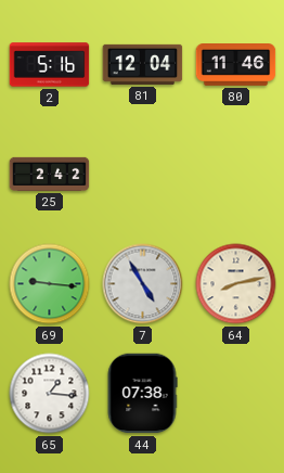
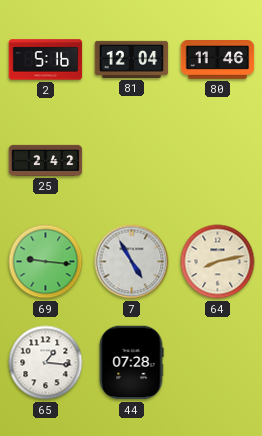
44: 07:38 -> 07:28
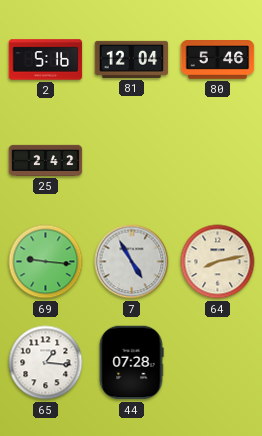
80: 11:46 -> 5:46
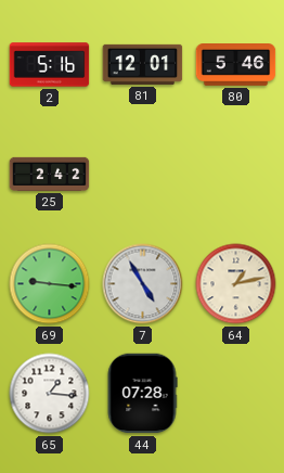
81: 12:04 -> 12:01
64: 8:13 -> 1:13
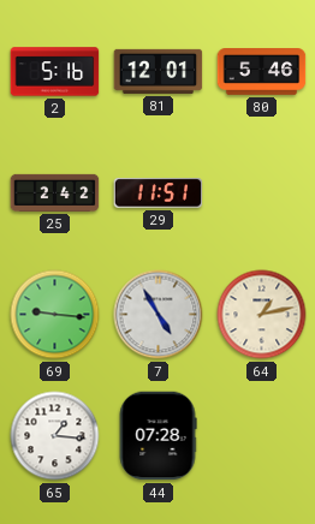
29: none -> 11:51
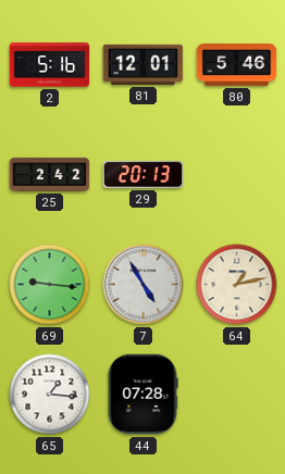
29: 11:51 -> 20:13
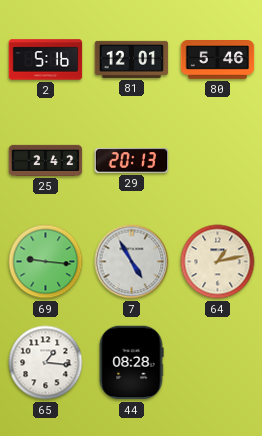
44: 07:28 -> 08:28
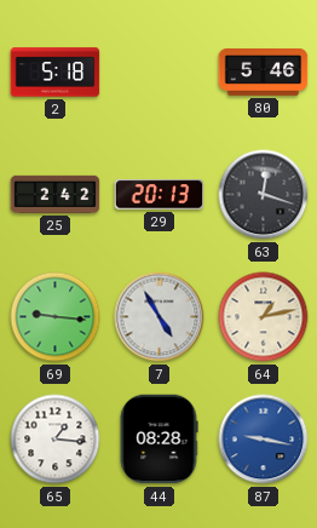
2: 5:16 -> 5:18
81: 12:01 -> none
63: none -> 12:18
87: none -> 9:17
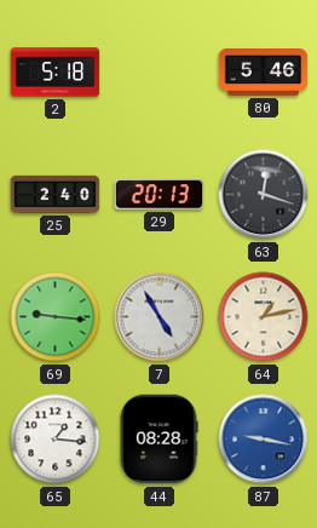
25: 2:42 -> 2:40
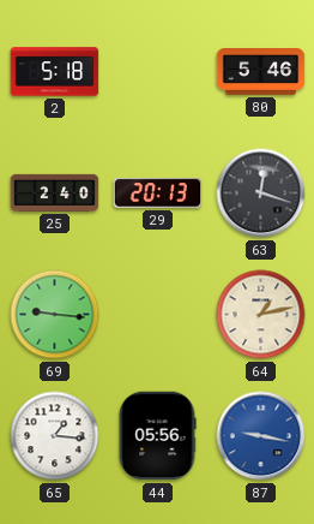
7: 4:55 -> none
44: 08:28 -> 05:56
